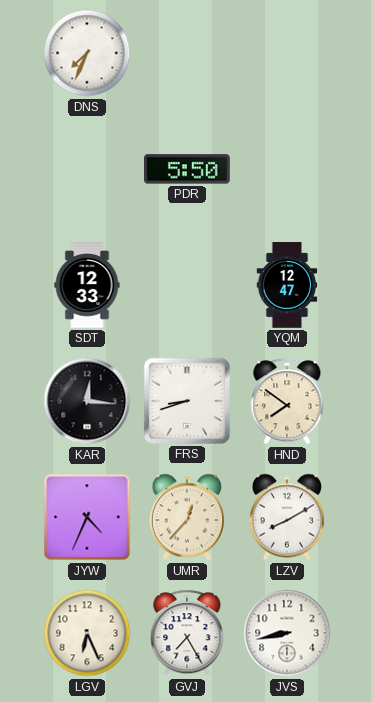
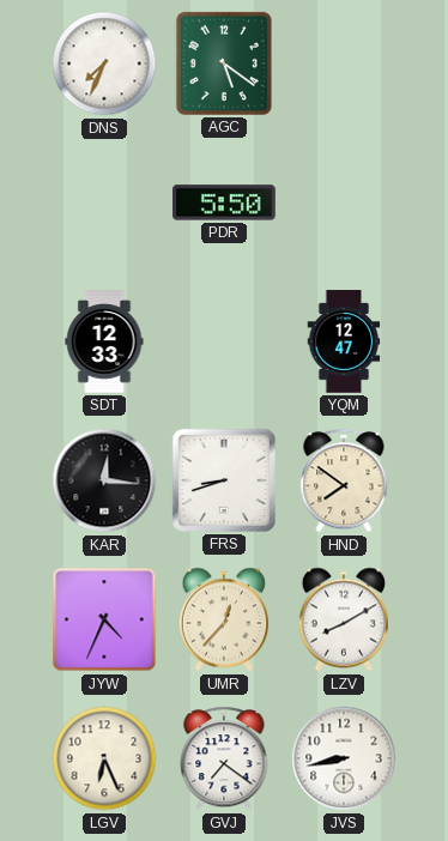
AGC: none -> 5:21
GVJ: 7:25 -> 7:21
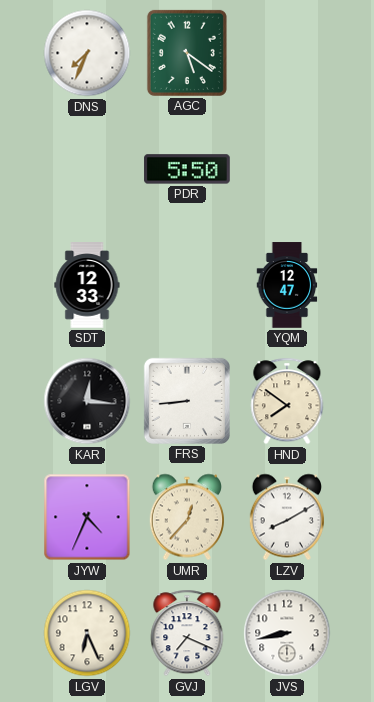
FRS: 8:42 -> 8:44
GVJ: 7:21 -> 7:19
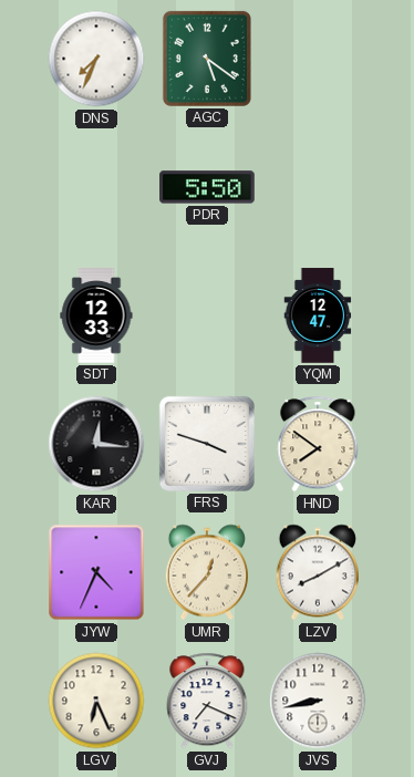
FRS: 8:44 -> 3:48
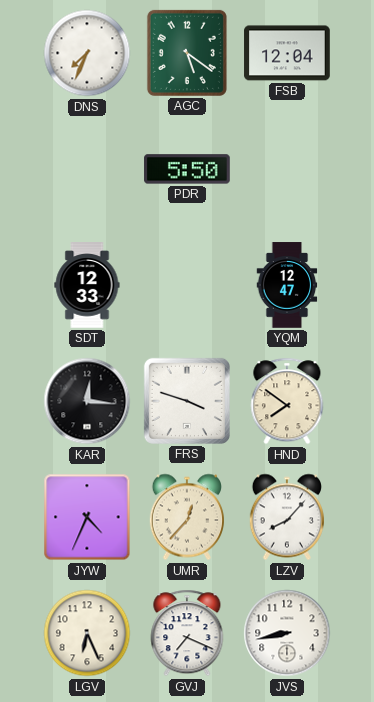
FSB: none -> 12:04
LZV: 8:10 -> 8:07
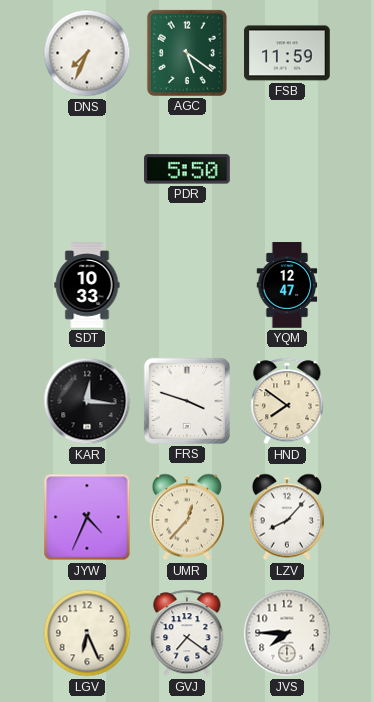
FSB: 12:04 -> 11:59
SDT: 12:33 -> 10:33
GVJ: 7:19 -> 7:21
JVS: 8:43 -> 7:45
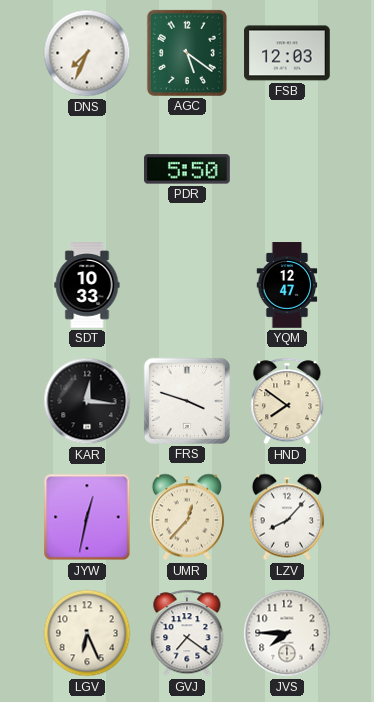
FSB: 11:59 -> 12:03
JYW: 4:34 -> 12:32
